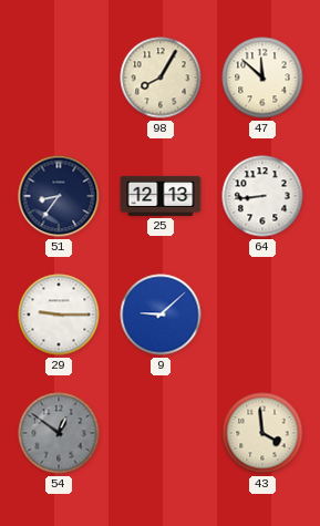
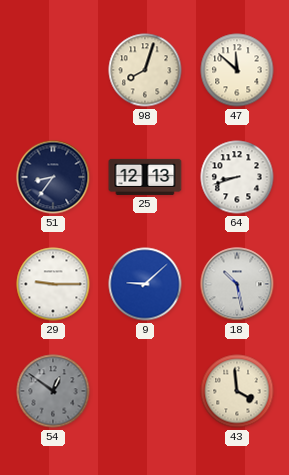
98: 8:05 -> 8:03
64: 8:44 -> 8:42
18: none -> 10:28
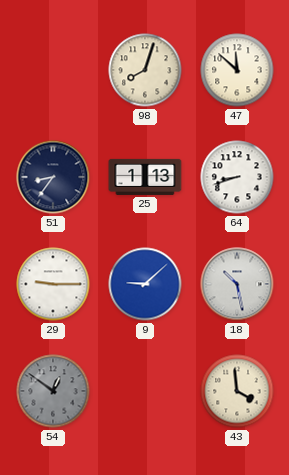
25: 12:13 -> 1:13
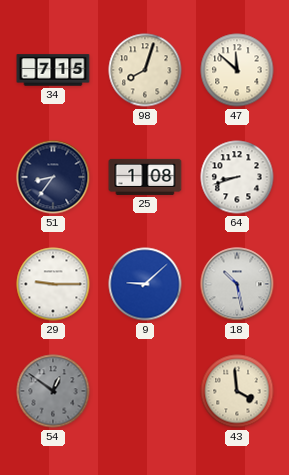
34: none -> 7:15
25: 1:13 -> 1:08
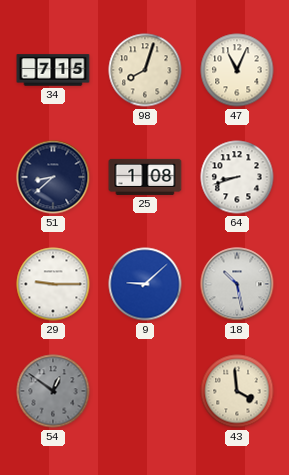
47: 11:52 -> 11:04
51: 8:36 -> 8:38
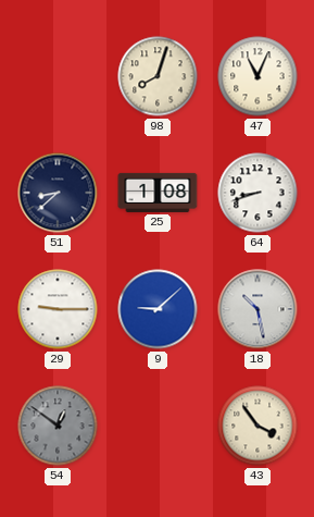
34: 7:15 -> none
43: 3:59 -> 3:54
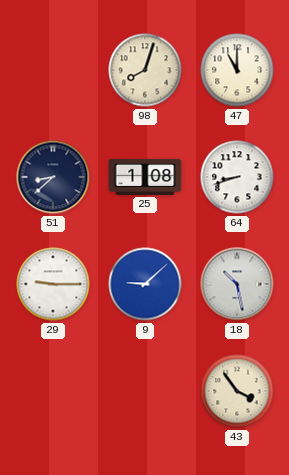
47: 11:04 -> 11:00
54: 12:51 -> none
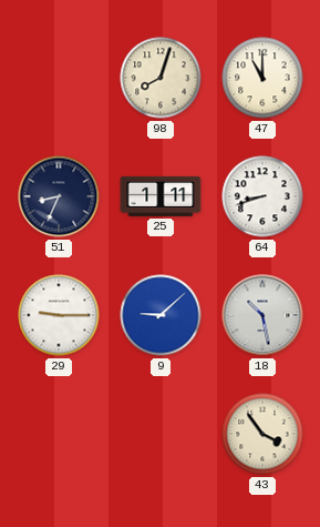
51: 8:38 -> 8:34
25: 1:08 -> 1:11
